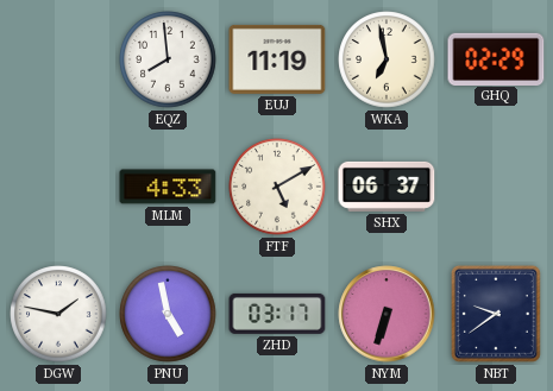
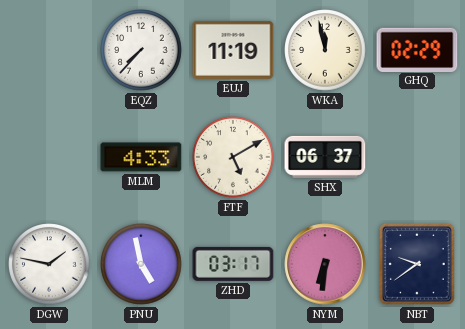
EQZ: 7:59 -> 7:37
WKA: 6:58 -> 11:58
NYM: 6:33 -> 6:31
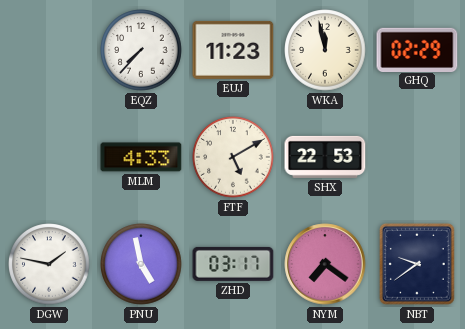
EUJ: 11:19 -> 11:23
SHX: 06:37 -> 22:53
NYM: 6:31 -> 7:21
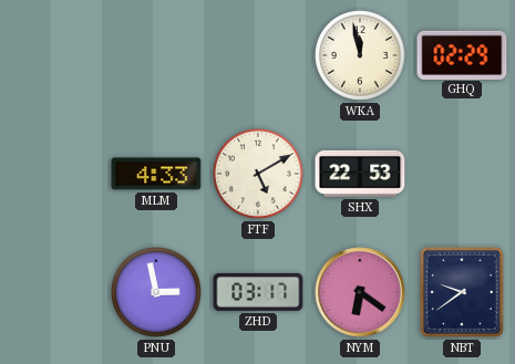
EQZ: 7:37 -> none
EUJ: 11:23 -> none
DGW: 1:47 -> none
PNU: 4:58 -> 2:58
NYM: 7:21 -> 6:21
